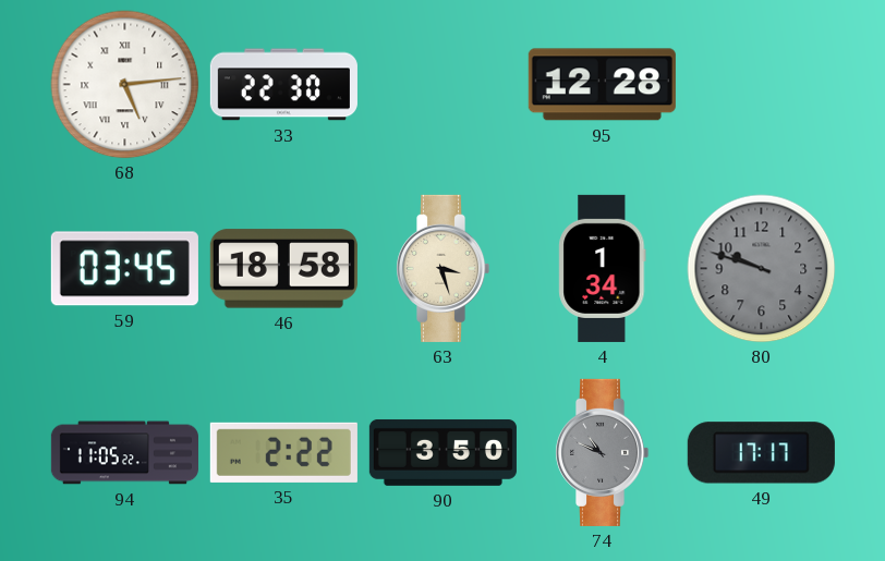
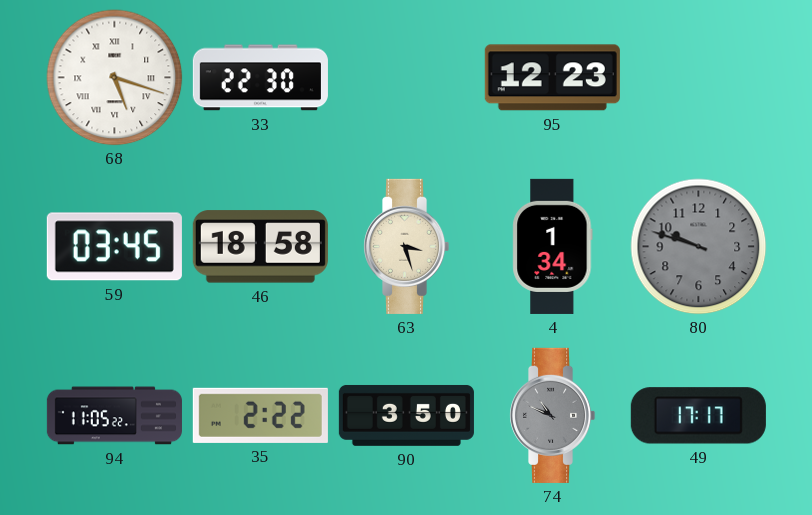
68: 5:14 -> 5:18
95: 12:28 -> 12:23
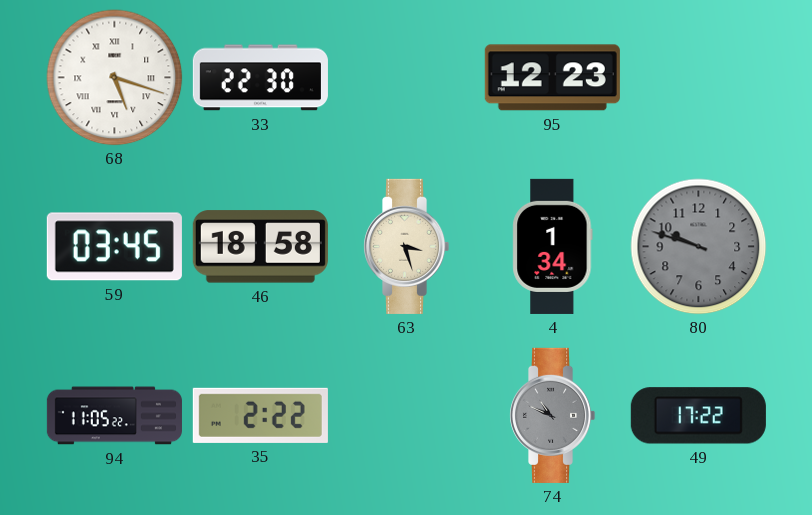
90: 3:50 -> none
49: 17:17 -> 17:22
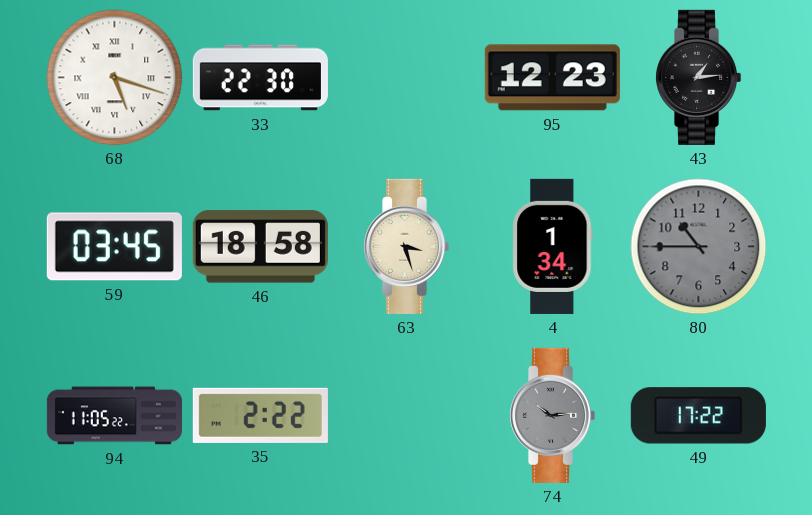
43: none -> 1:14
80: 9:48 -> 10:45
74: 10:49 -> 10:14
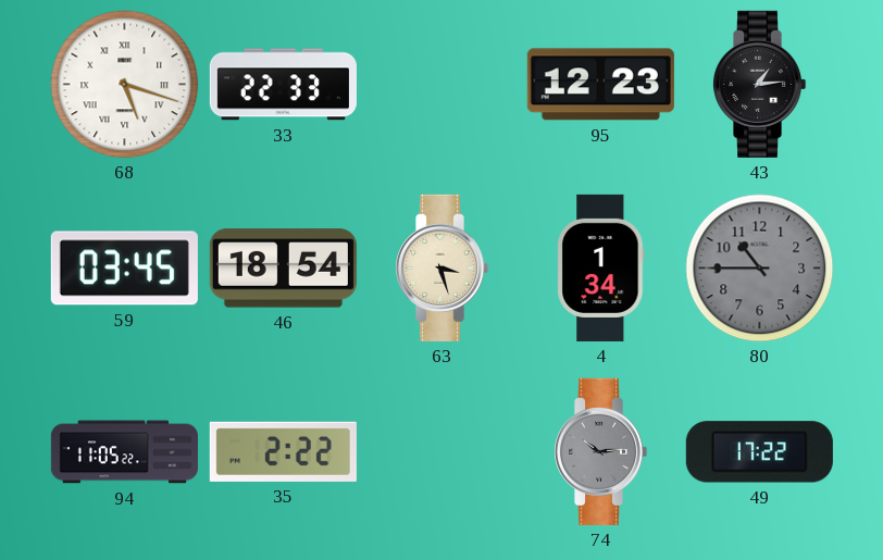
33: 22:30 -> 22:33
46: 18:58 -> 18:54
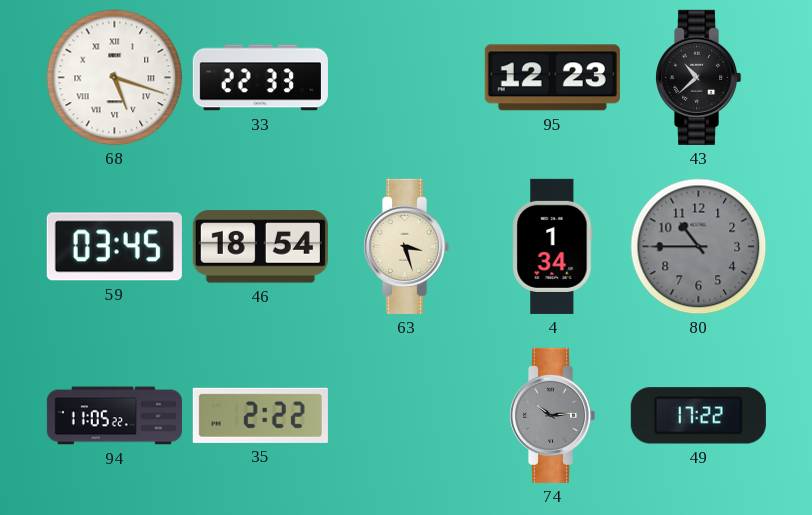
43: 1:14 -> 10:38
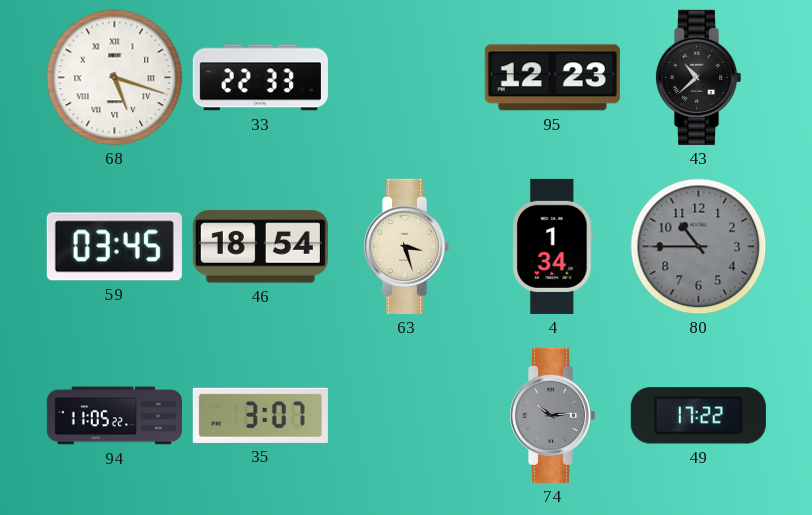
35: 2:22 -> 3:07
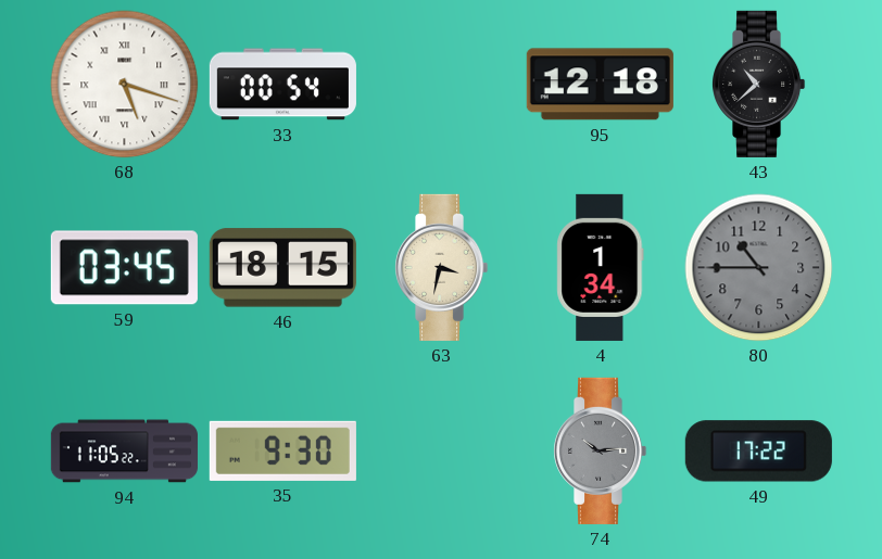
33: 22:33 -> 00:54
95: 12:23 -> 12:18
46: 18:54 -> 18:15
63: 3:27 -> 3:32
35: 3:07 -> 9:30
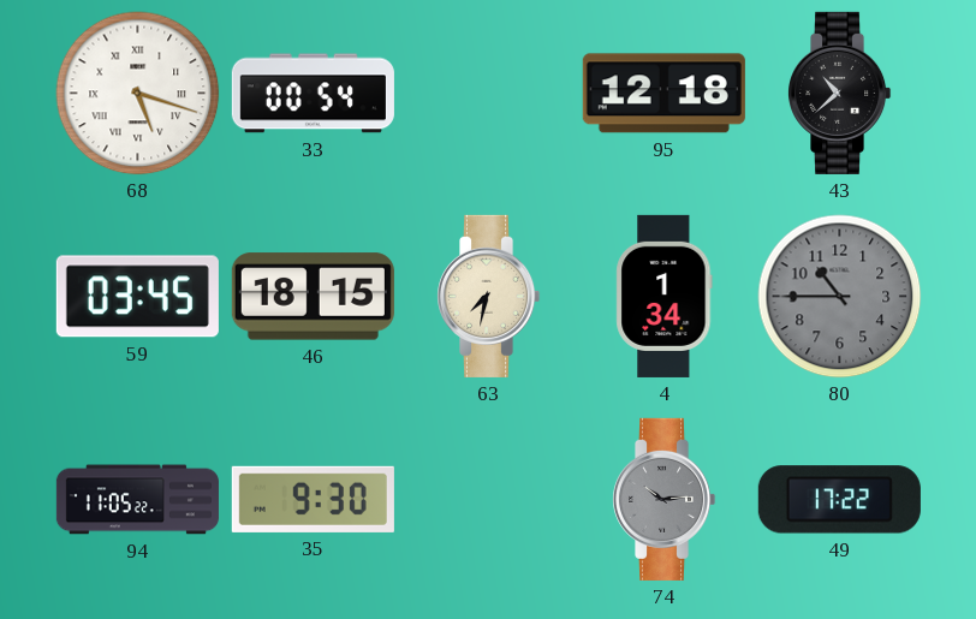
63: 3:32 -> 7:32
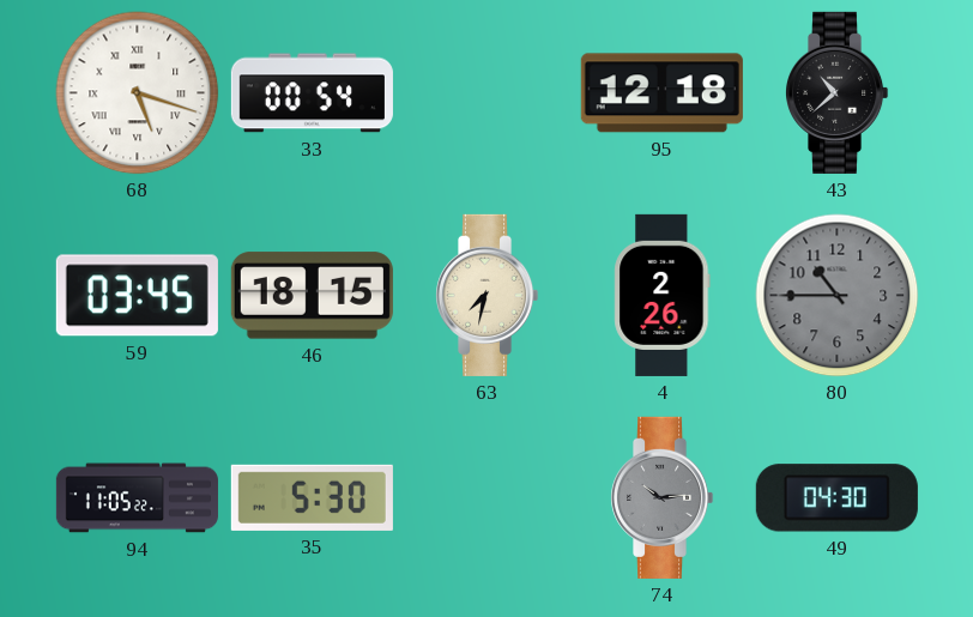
4: 1:34 -> 2:26
35: 9:30 -> 5:30
49: 17:22 -> 04:30
